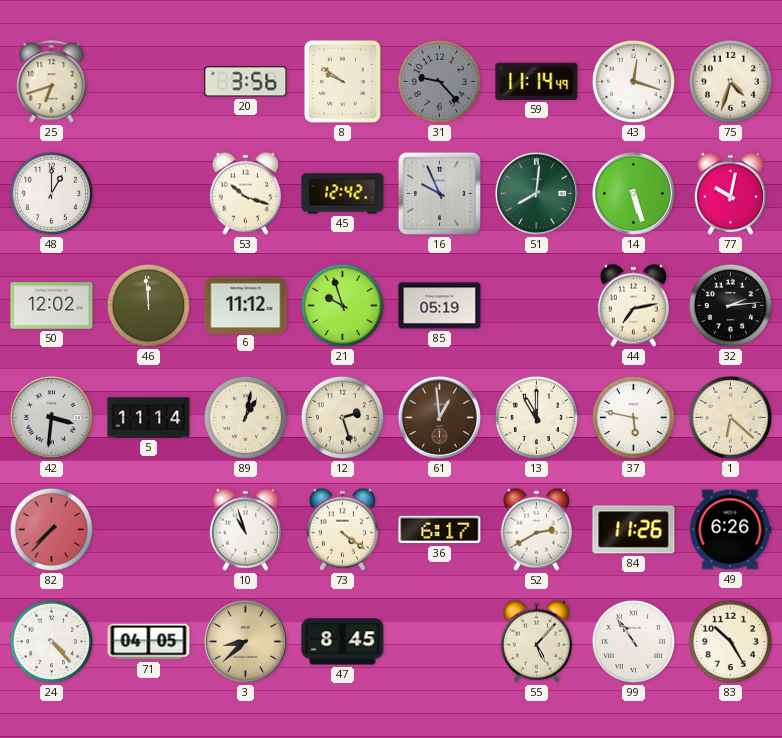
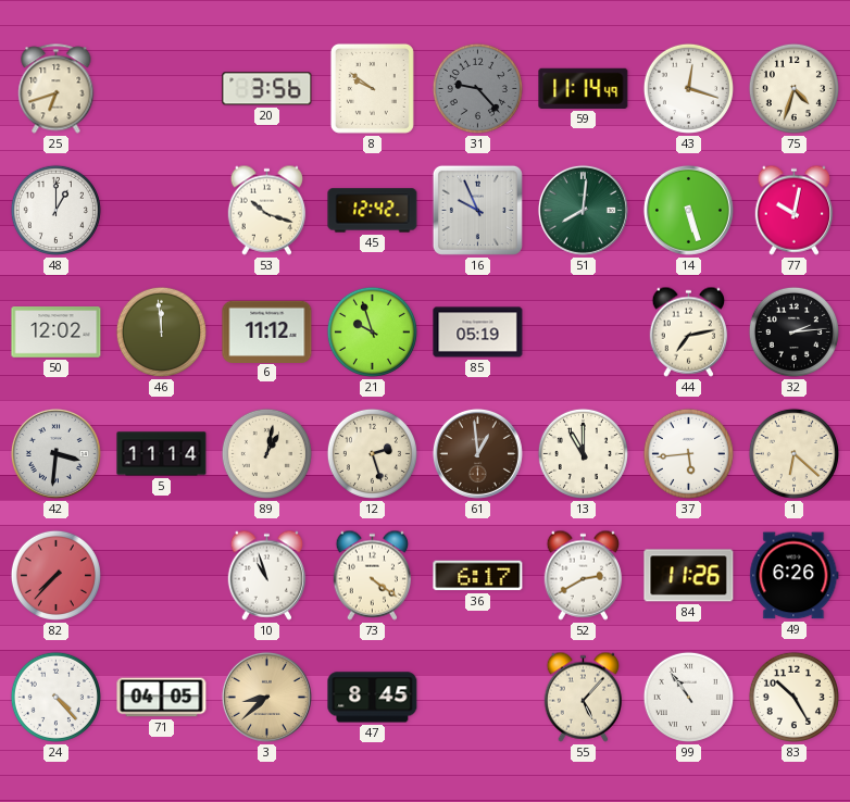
37: 5:47 -> 5:44
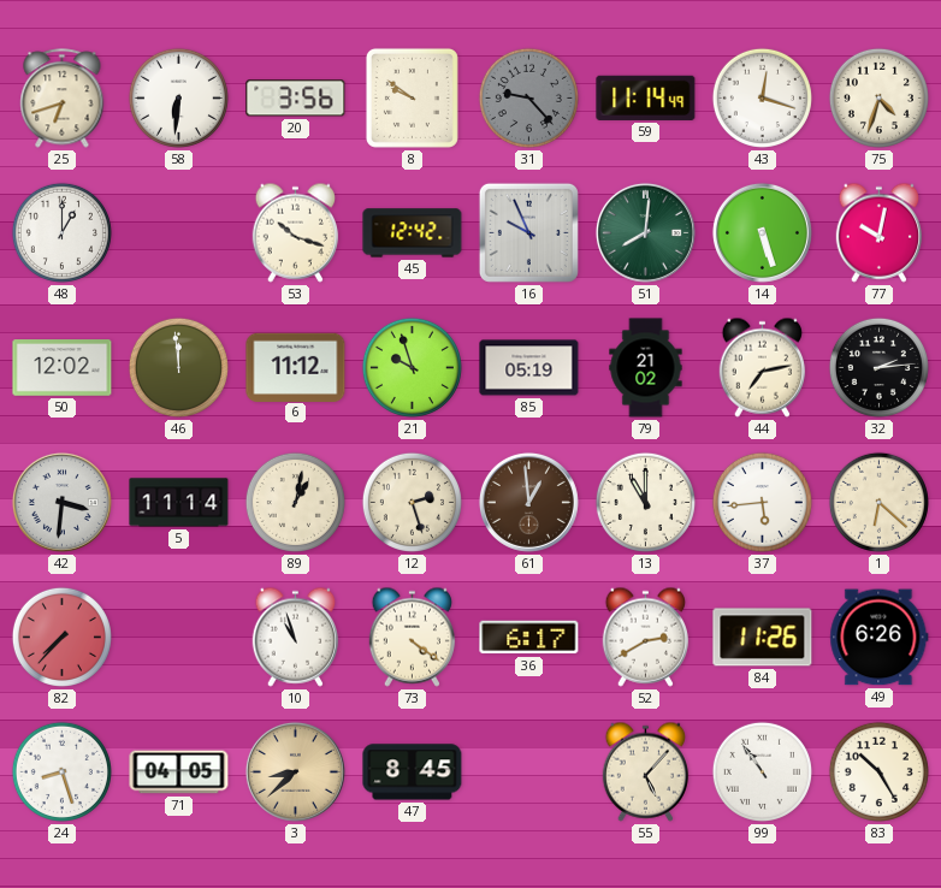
58: none -> 6:31
79: none -> 21:02
24: 4:23 -> 8:27
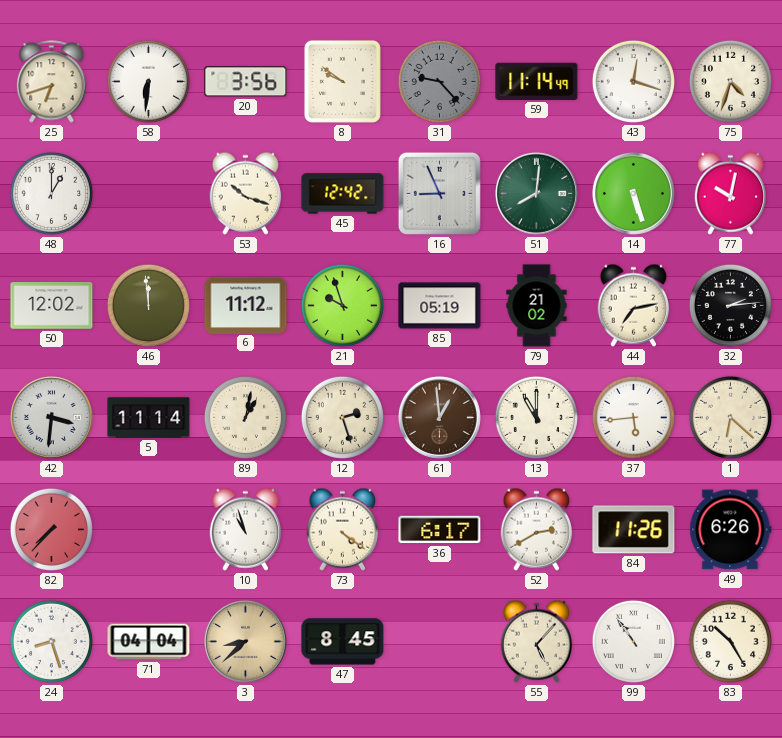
16: 9:56 -> 8:56
71: 04:05 -> 04:04
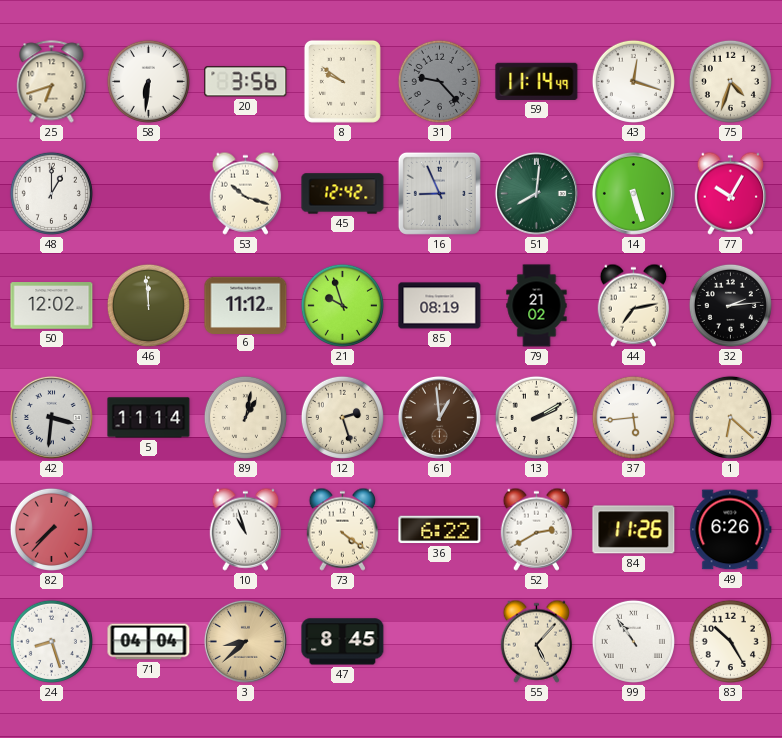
77: 10:02 -> 10:05
85: 05:19 -> 08:19
13: 11:00 -> 2:10
36: 6:17 -> 6:22
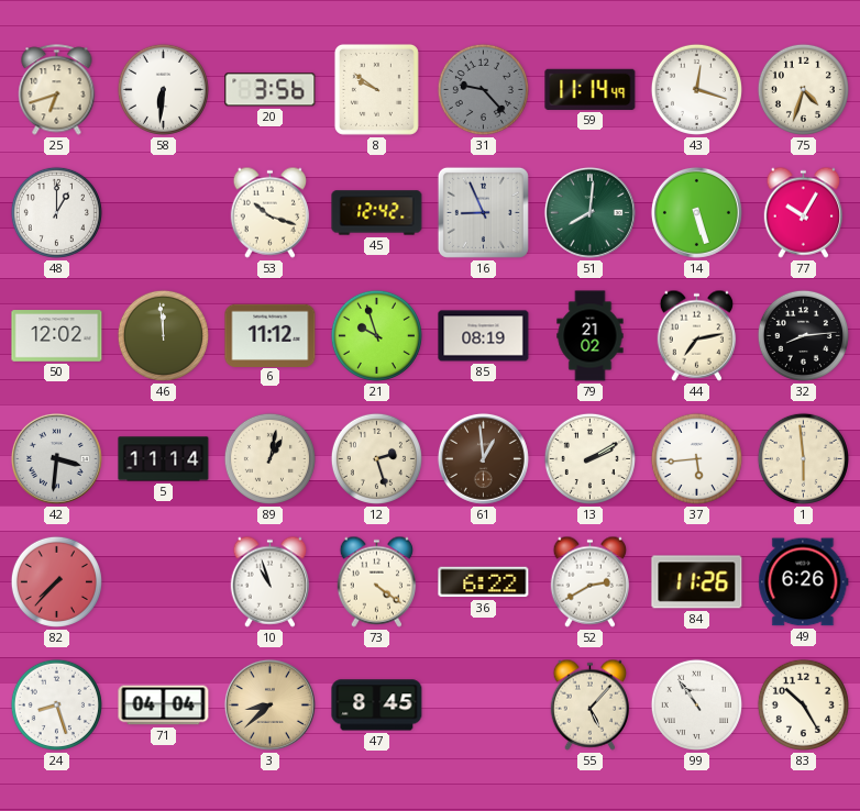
32: 2:14 -> 8:14
1: 6:22 -> 5:59
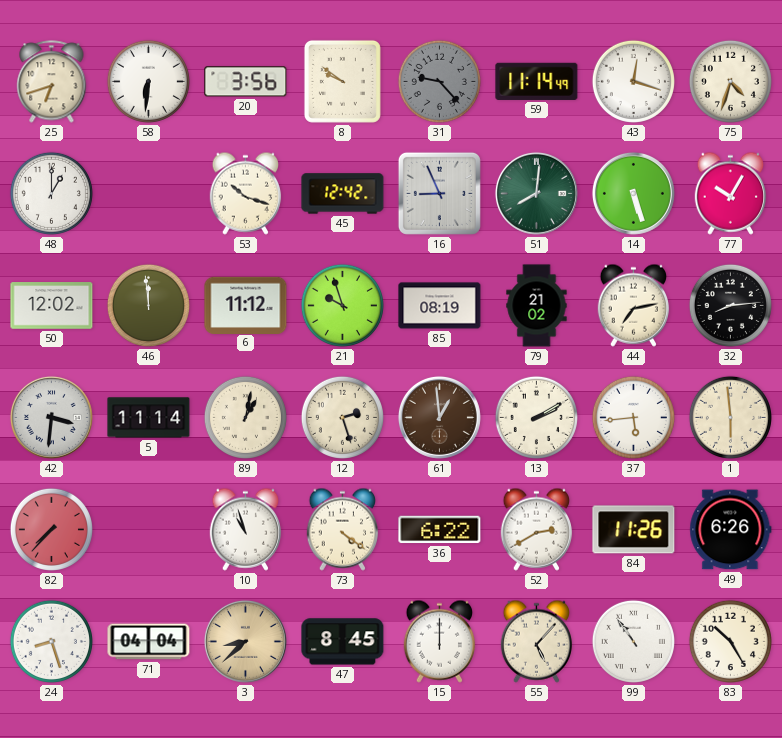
15: none -> 12:00
